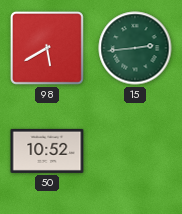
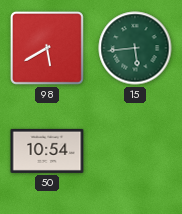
15: 2:44 -> 5:44
50: 10:52 -> 10:54
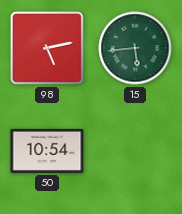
98: 5:40 -> 5:13
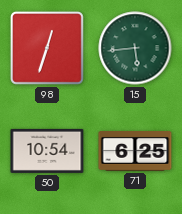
98: 5:13 -> 12:33
71: none -> 6:25
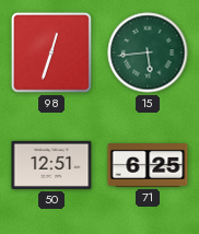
50: 10:54 -> 12:51
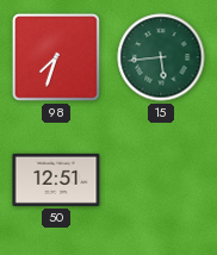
98: 12:33 -> 7:33
71: 6:25 -> none
